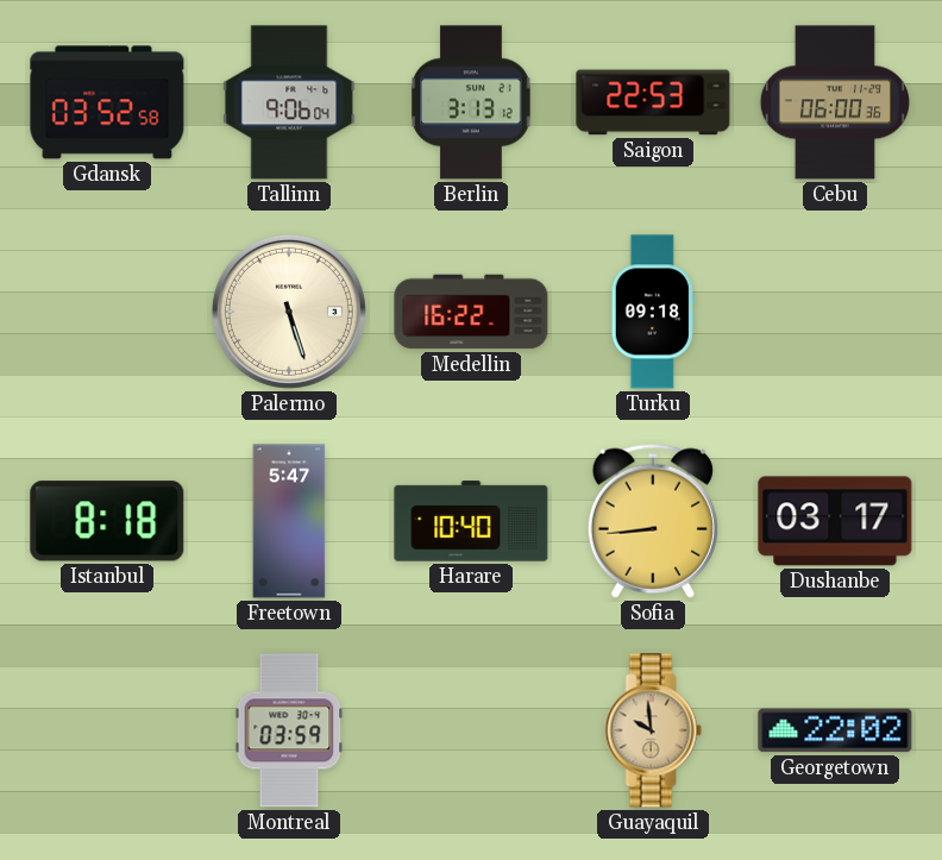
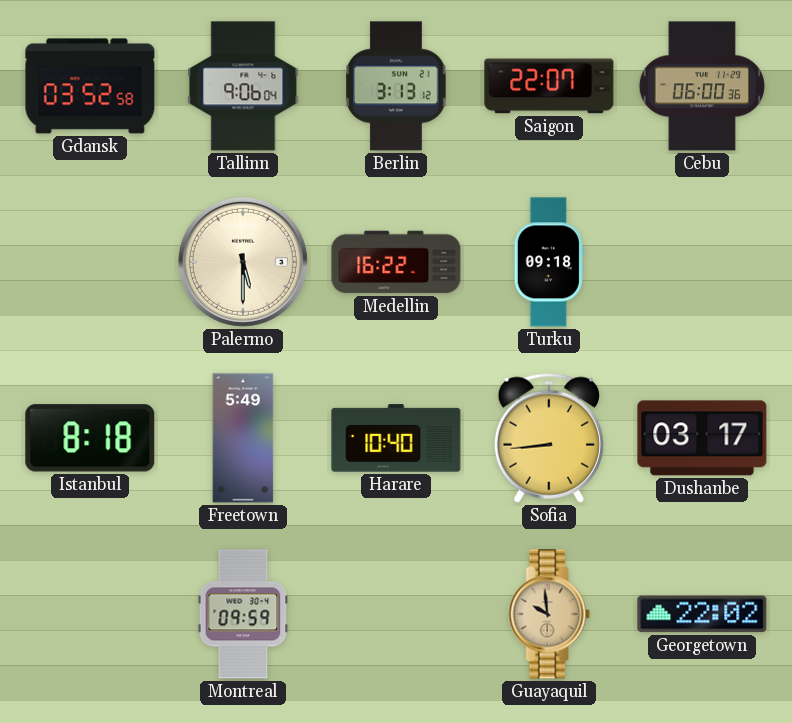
Saigon: 22:53 -> 22:07
Palermo: 5:27 -> 5:30
Freetown: 5:47 -> 5:49
Montreal: 03:59 -> 09:59
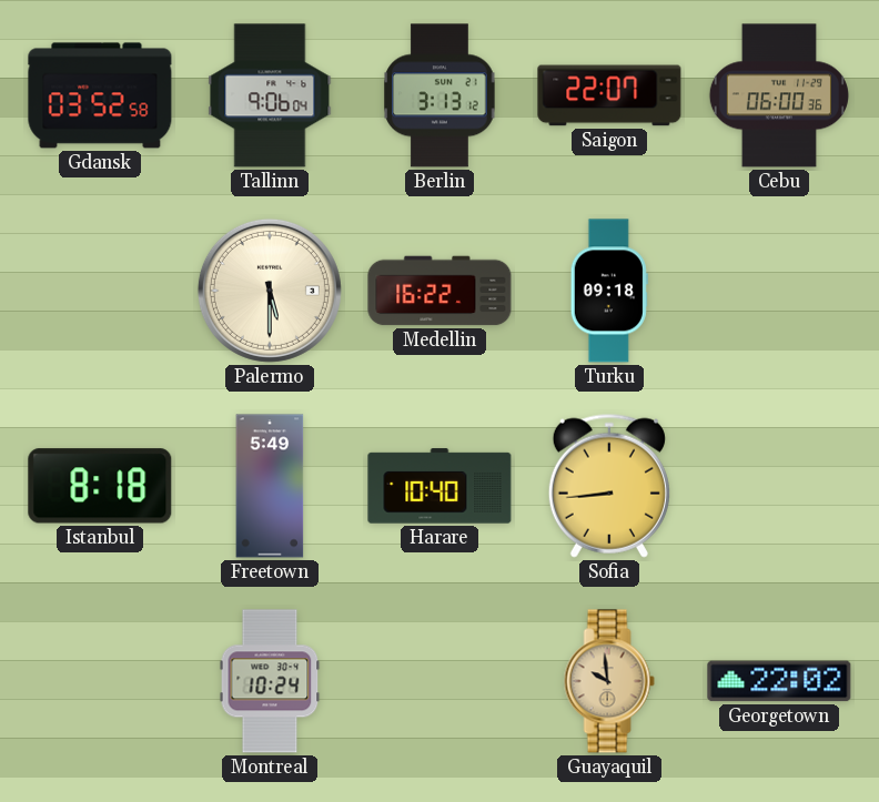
Dushanbe: 03:17 -> none
Montreal: 09:59 -> 10:24
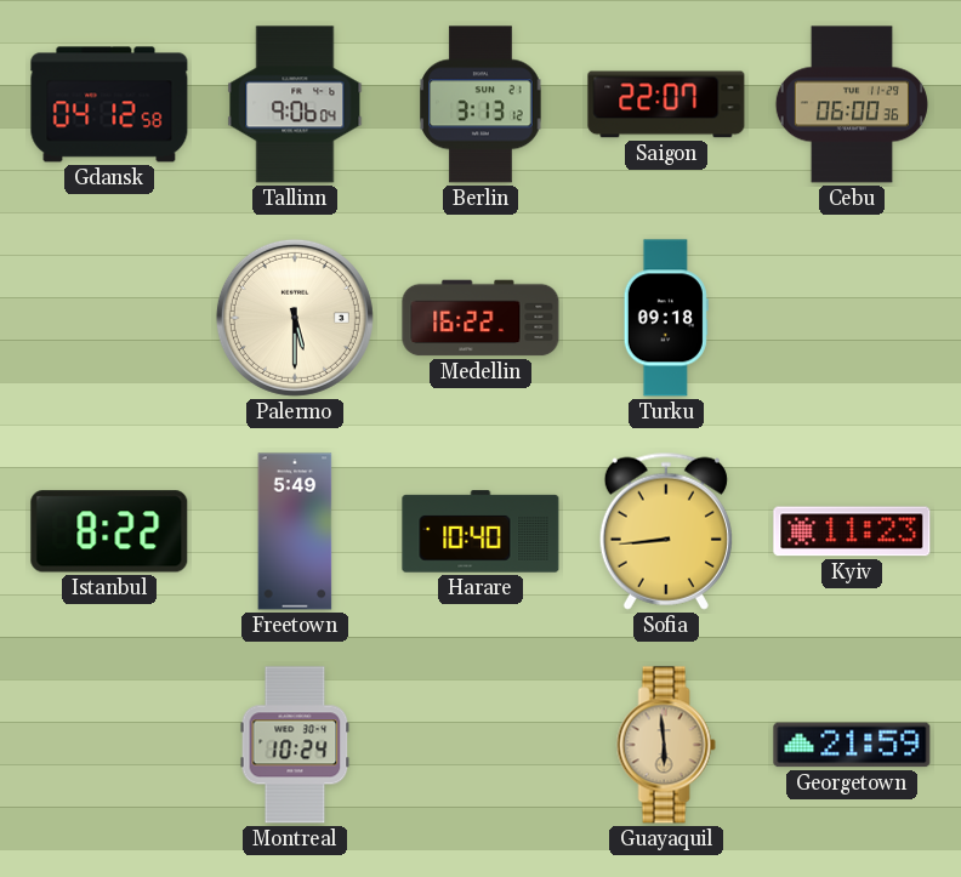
Gdansk: 03:52 -> 04:12
Istanbul: 8:18 -> 8:22
Kyiv: none -> 11:23
Guayaquil: 9:59 -> 5:59
Georgetown: 22:02 -> 21:59
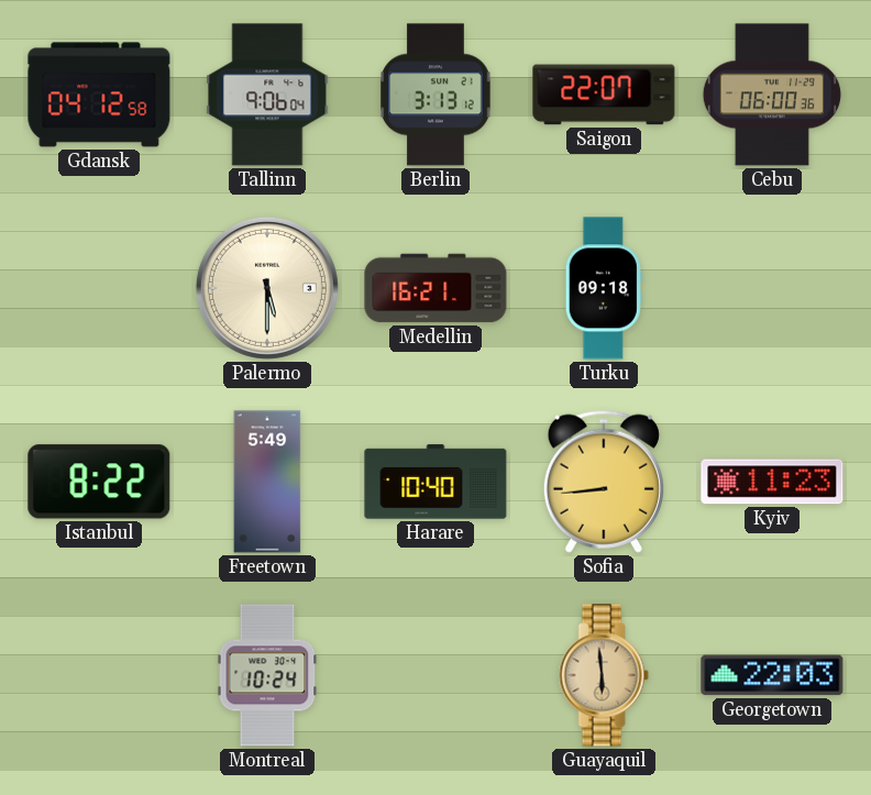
Medellin: 16:22 -> 16:21
Georgetown: 21:59 -> 22:03
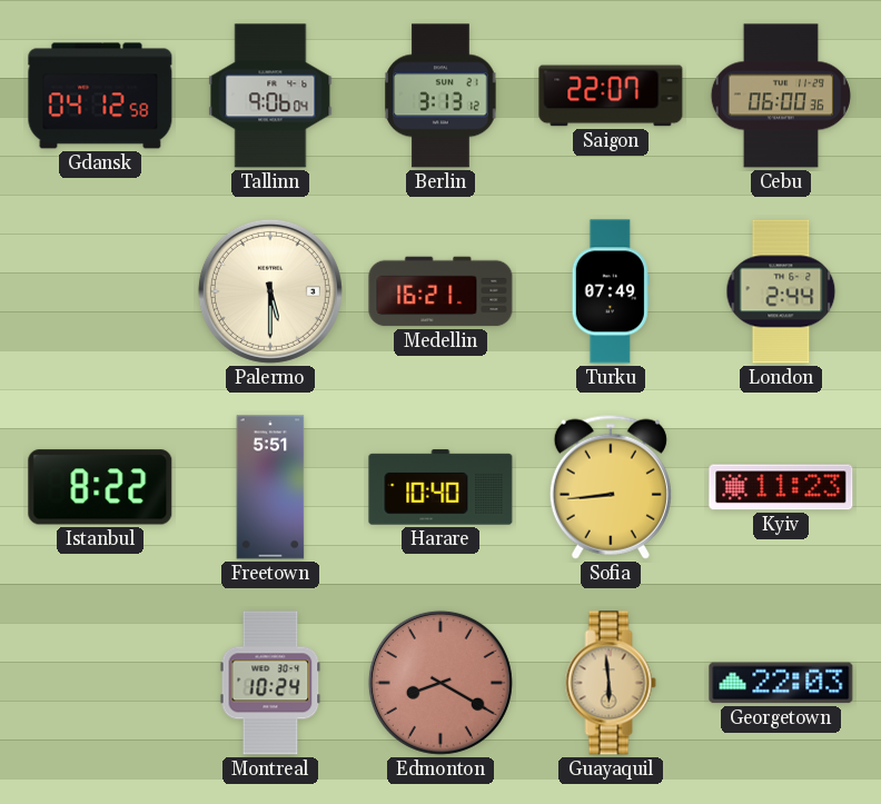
Turku: 09:18 -> 07:49
London: none -> 2:44
Freetown: 5:49 -> 5:51
Edmonton: none -> 8:20
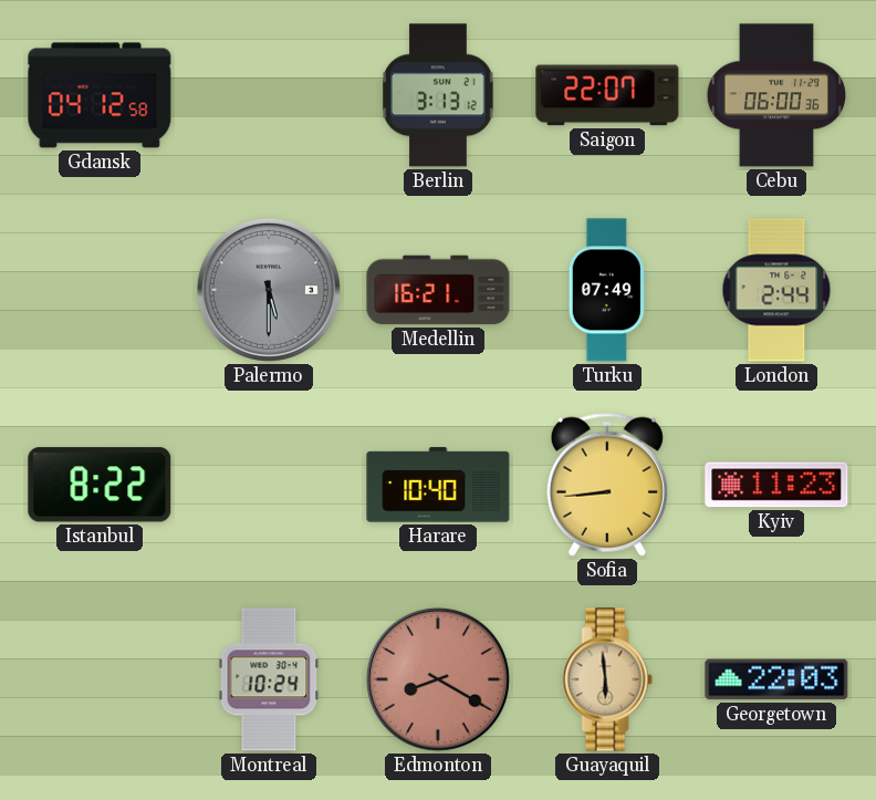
Tallinn: 9:06 -> none
Palermo dial: cream -> grey
Freetown: 5:51 -> none
